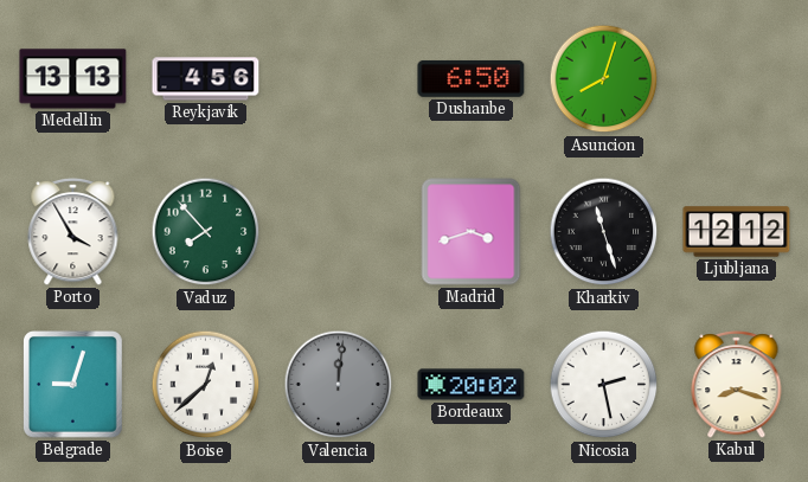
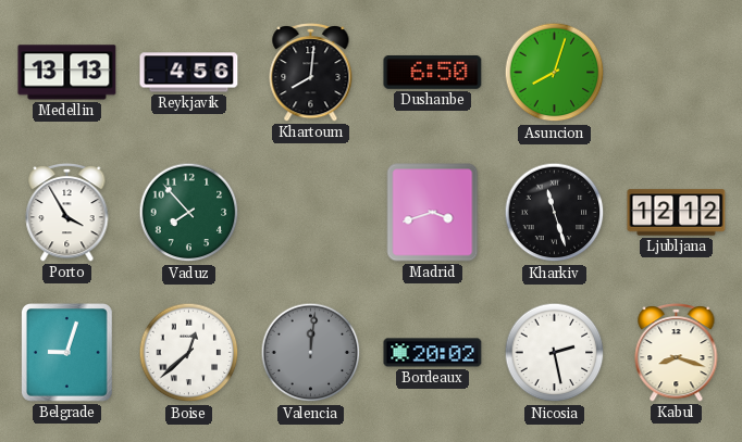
Khartoum: none -> 8:01
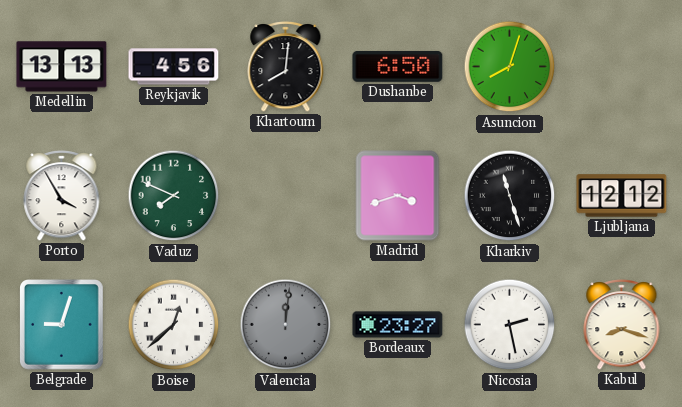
Vaduz: 7:53 -> 7:49
Bordeaux: 20:02 -> 23:27
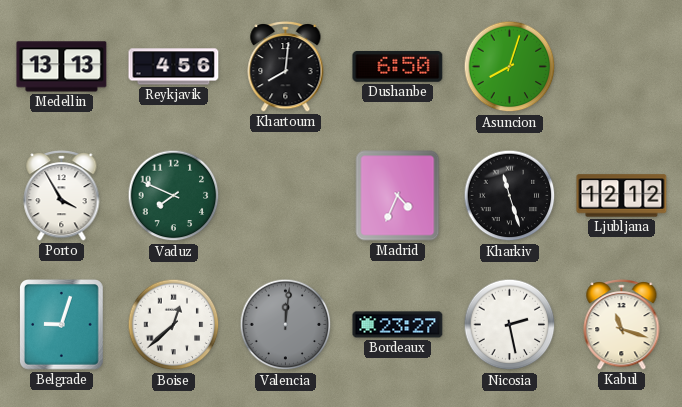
Madrid: 3:42 -> 4:34
Kabul: 8:18 -> 11:18
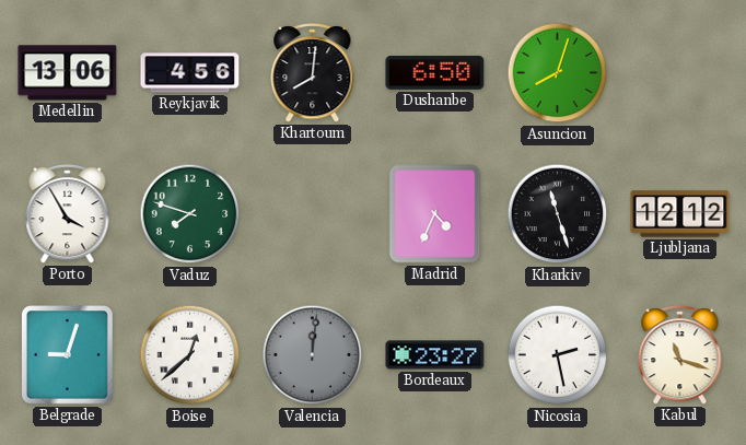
Medellin: 13:13 -> 13:06
Vaduz: 7:49 -> 7:48
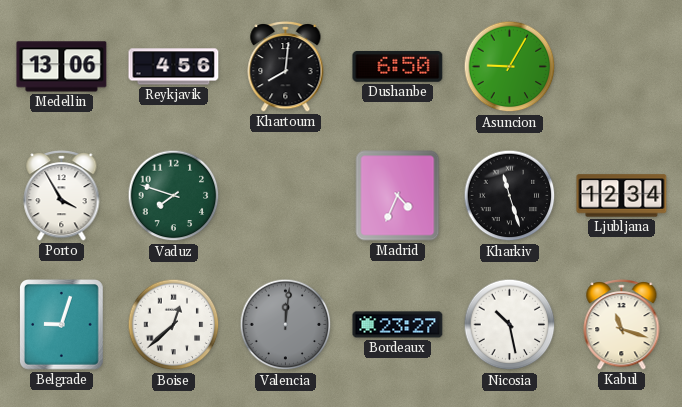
Asuncion: 8:03 -> 9:05
Ljubljana: 12:12 -> 12:34
Nicosia: 2:28 -> 10:28
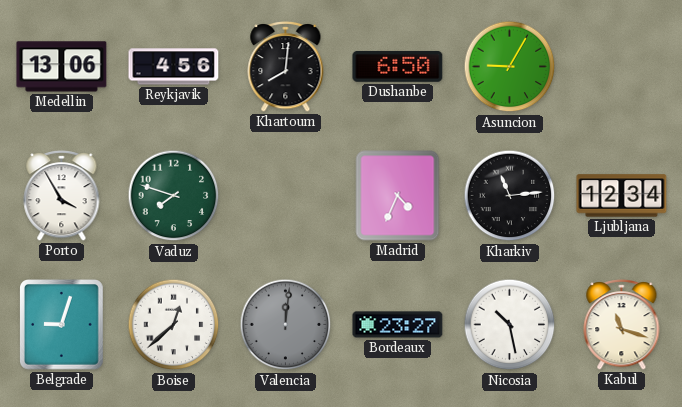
Kharkiv: 11:27 -> 11:14
